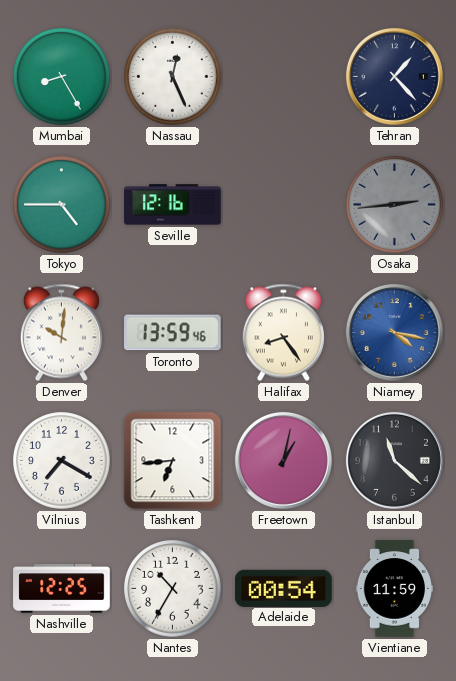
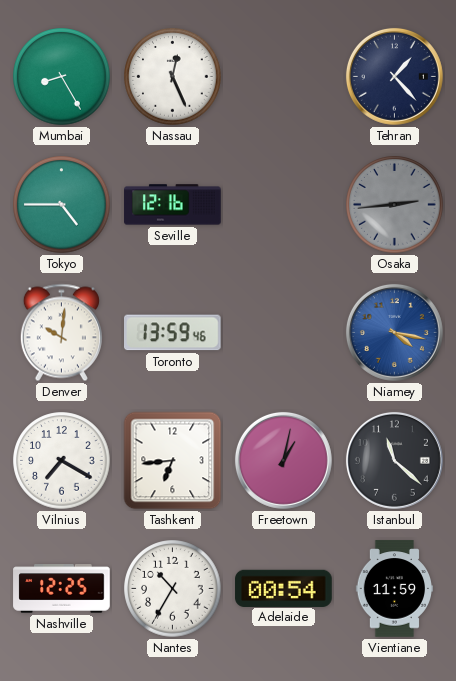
Halifax: 8:24 -> none
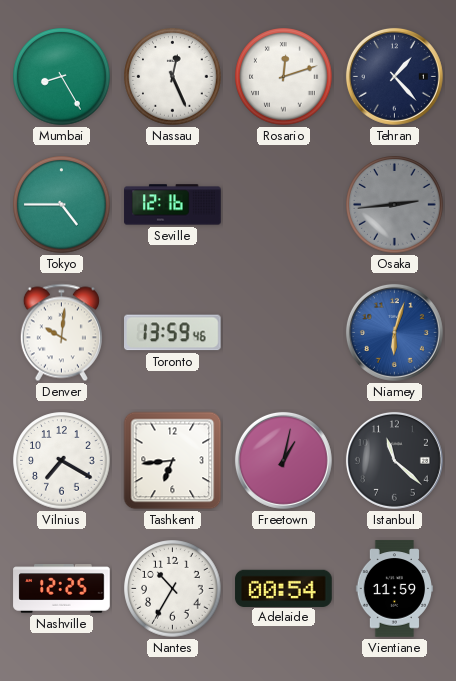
Rosario: none -> 12:12
Niamey: 4:17 -> 6:03
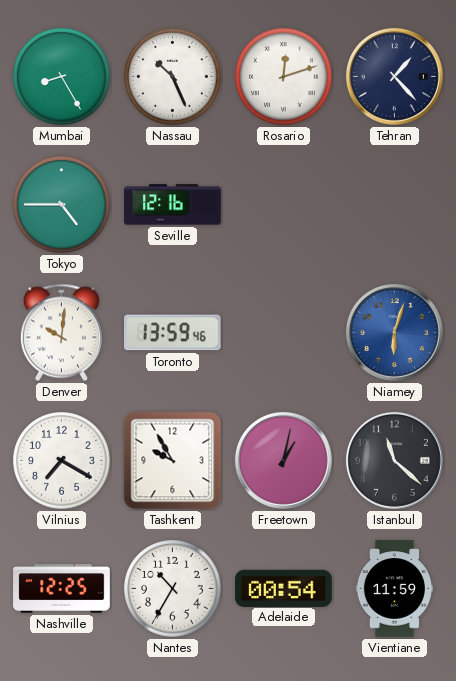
Nassau: 12:26 -> 10:26
Osaka: 2:44 -> none
Tashkent: 6:44 -> 9:55
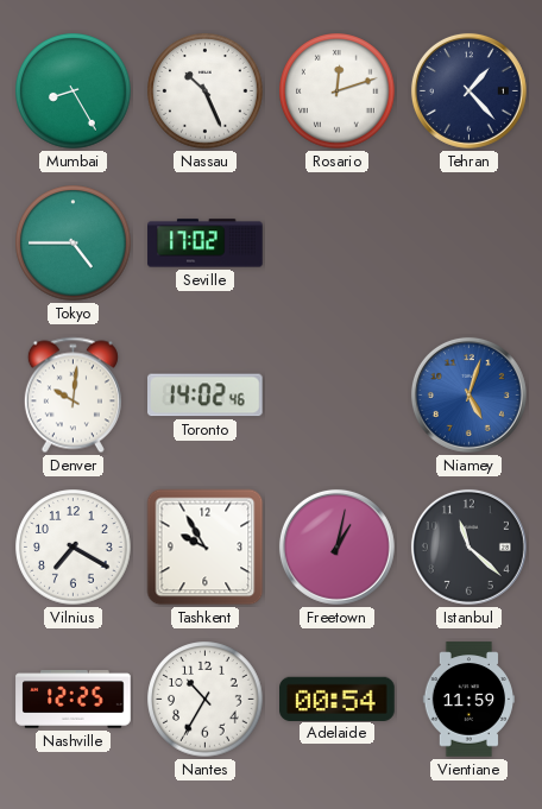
Seville: 12:16 -> 17:02
Toronto: 13:59 -> 14:02
Niamey: 6:03 -> 5:03
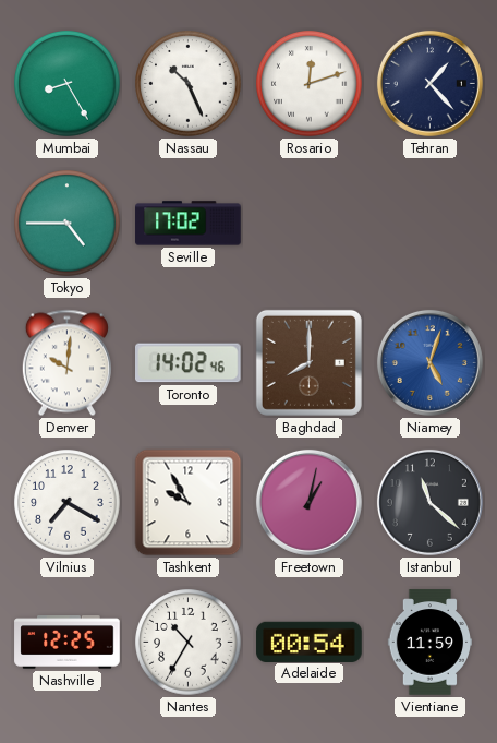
Baghdad: none -> 8:00
